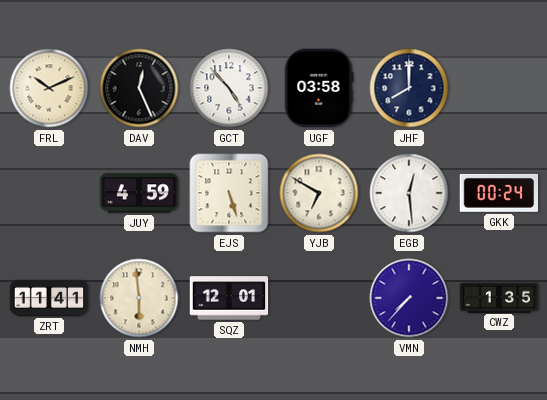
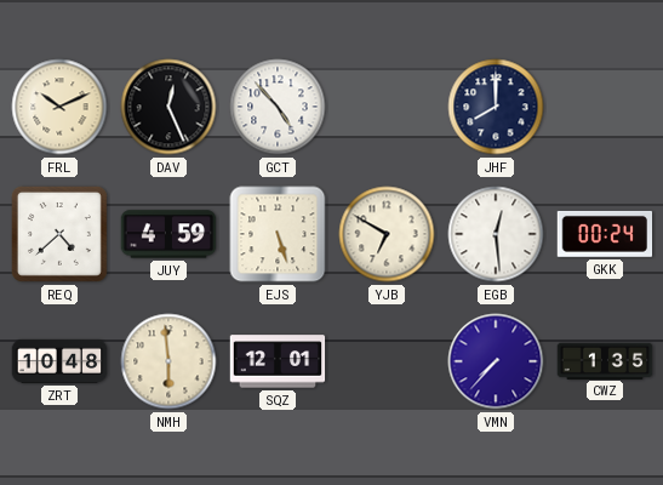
UGF: 03:58 -> none
REQ: none -> 4:38
ZRT: 11:41 -> 10:48
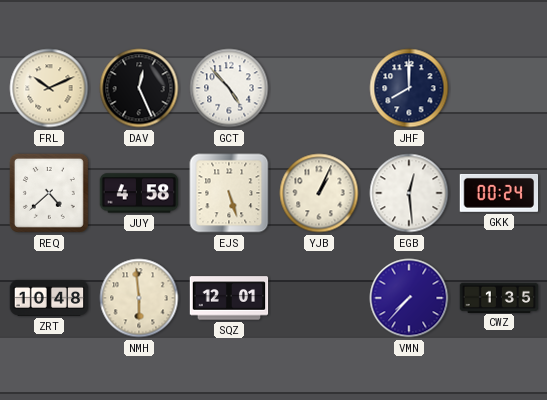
JUY: 4:59 -> 4:58
YJB: 6:50 -> 1:04
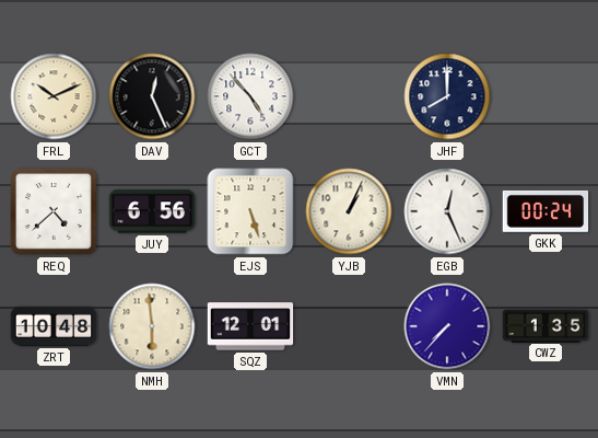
JUY: 4:58 -> 6:56
EGB: 12:29 -> 12:26
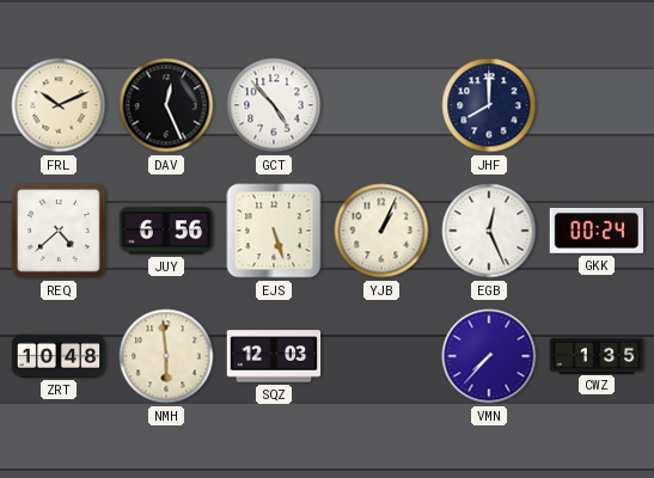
SQZ: 12:01 -> 12:03
